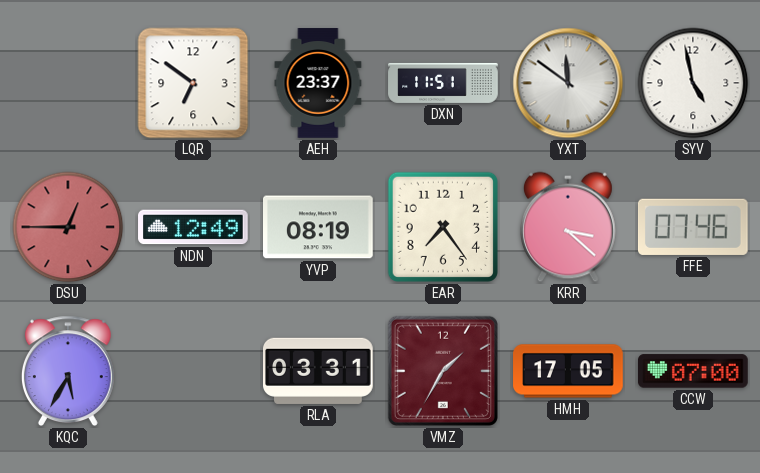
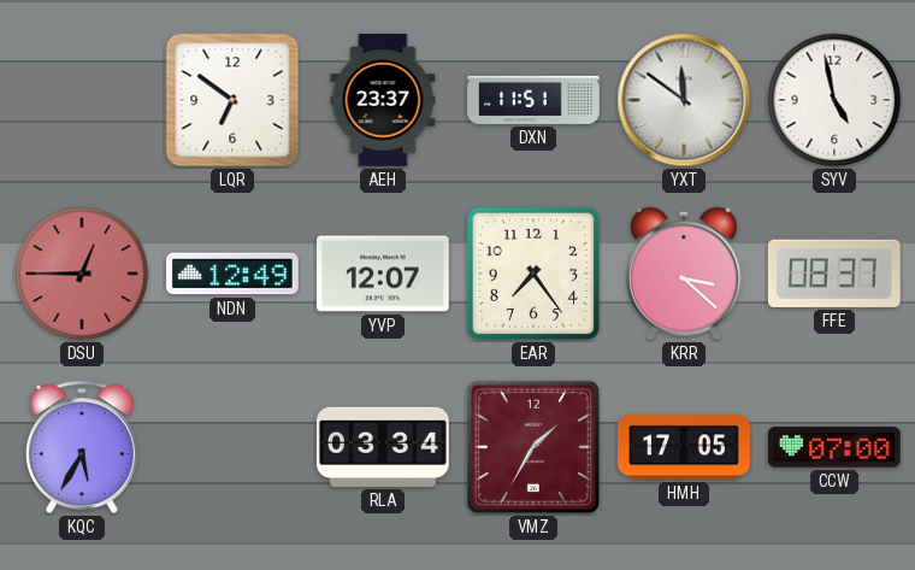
YVP: 08:19 -> 12:07
FFE: 07:46 -> 08:37
RLA: 03:31 -> 03:34
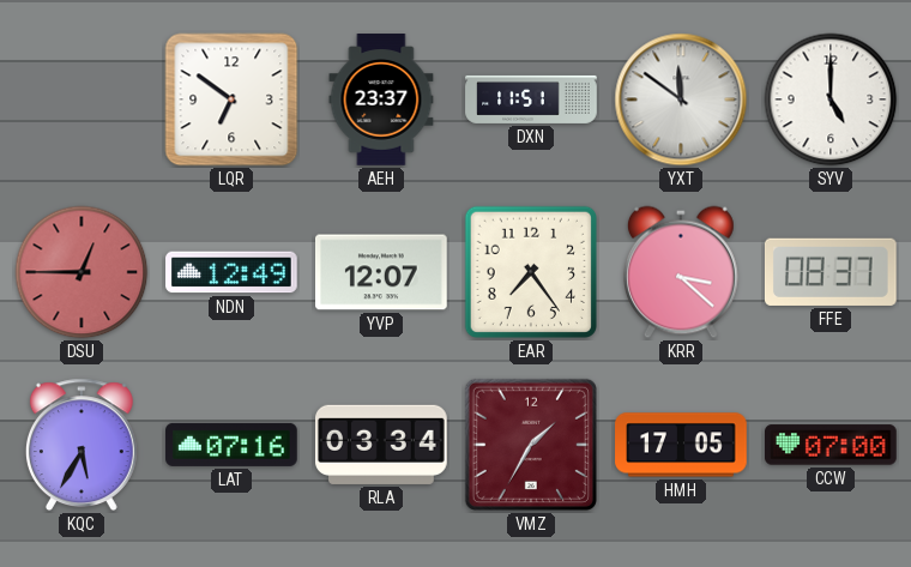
SYV: 4:58 -> 5:00
LAT: none -> 07:16
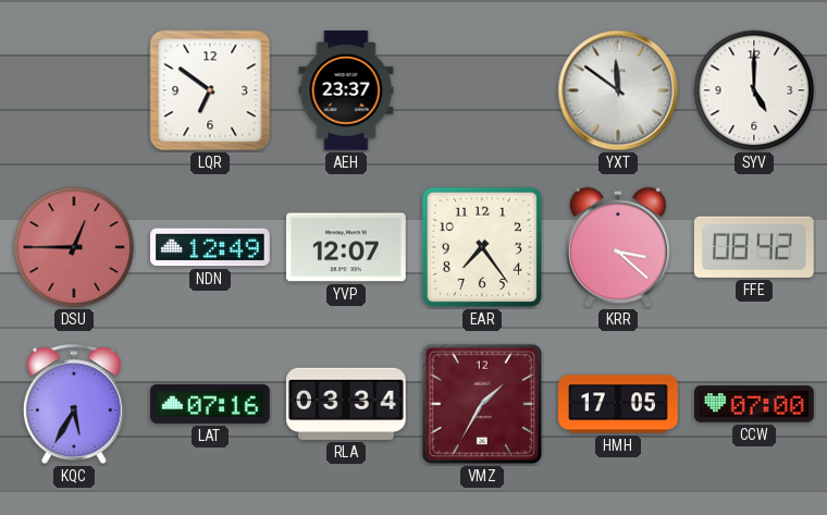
DXN: 11:51 -> none
FFE: 08:37 -> 08:42
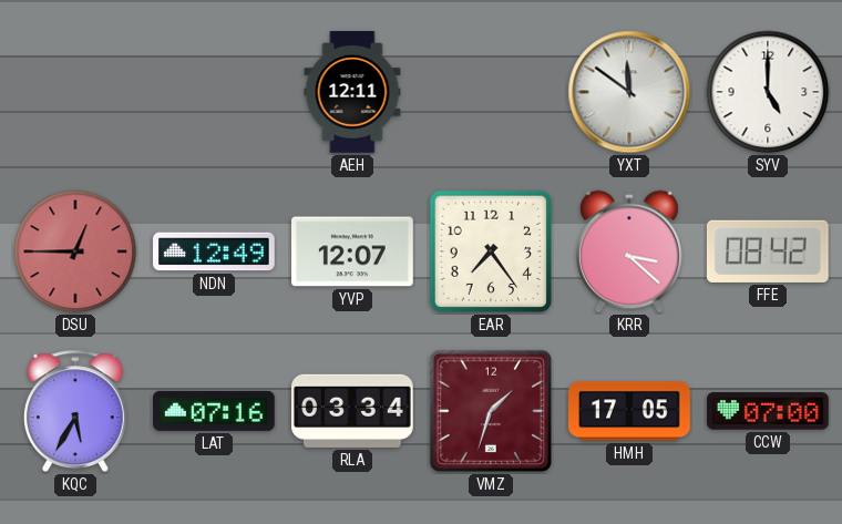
LQR: 6:51 -> none
AEH: 23:37 -> 12:11
VMZ: 1:35 -> 1:33
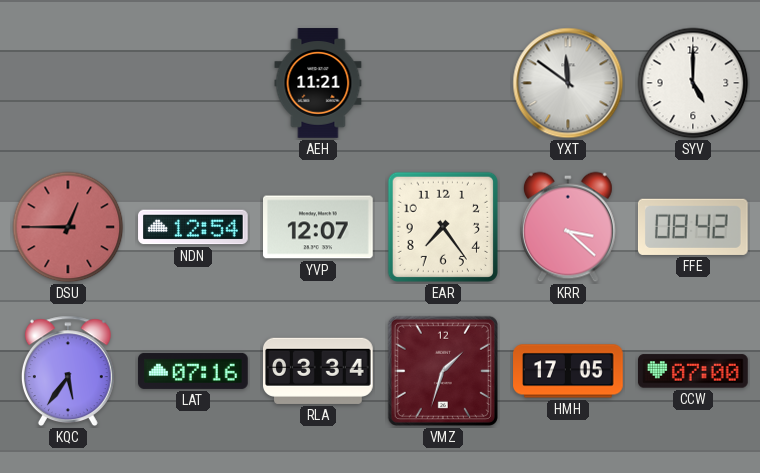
AEH: 12:11 -> 11:21
NDN: 12:49 -> 12:54
KQC: 5:35 -> 5:36
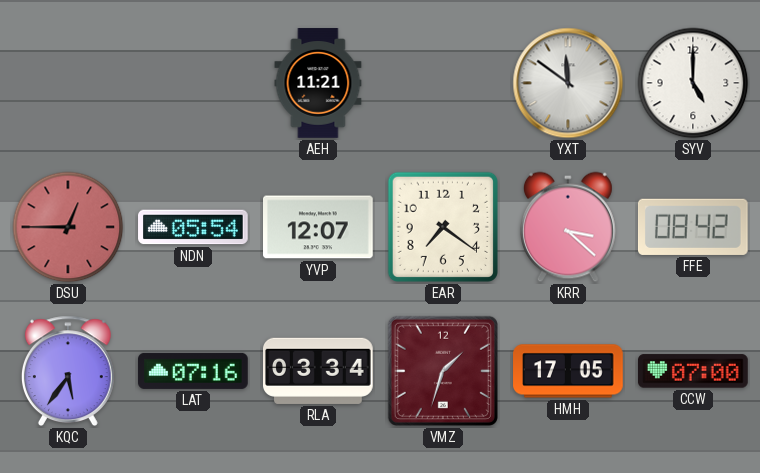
NDN: 12:54 -> 05:54
EAR: 7:24 -> 7:21
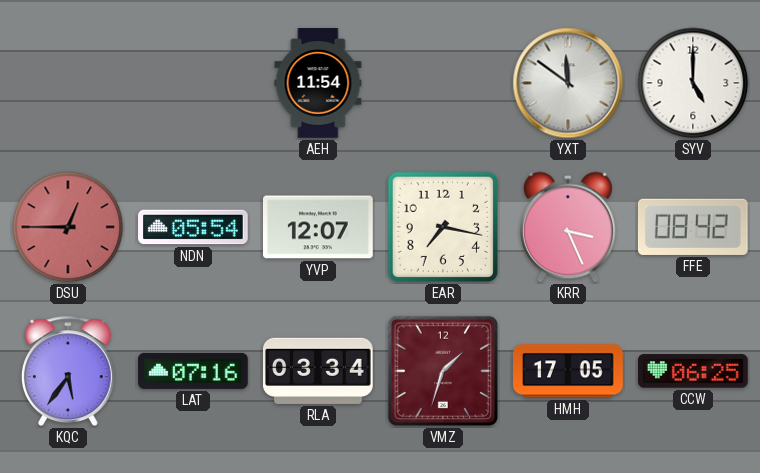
AEH: 11:21 -> 11:54
EAR: 7:21 -> 7:17
KRR: 3:22 -> 3:26
CCW: 07:00 -> 06:25
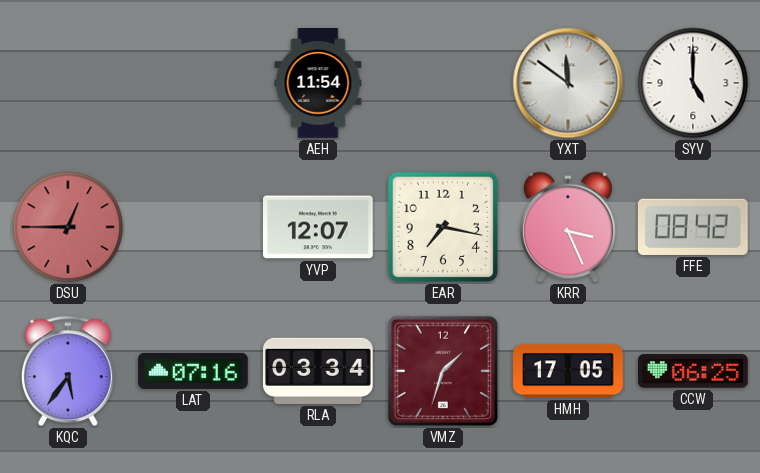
NDN: 05:54 -> none
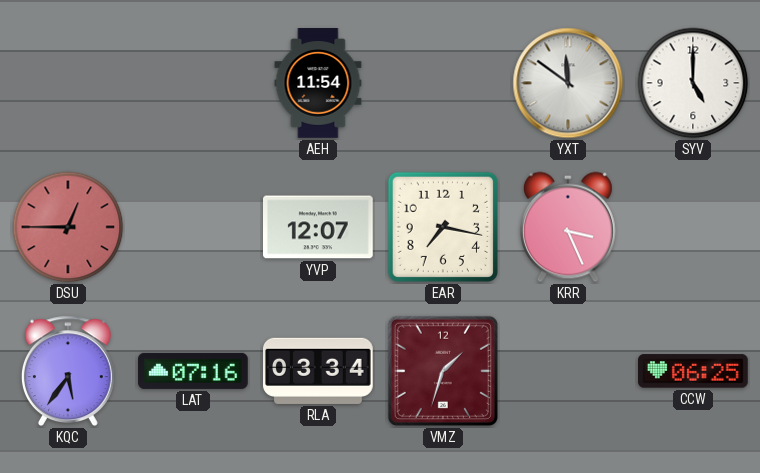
FFE: 08:42 -> none
HMH: 17:05 -> none
